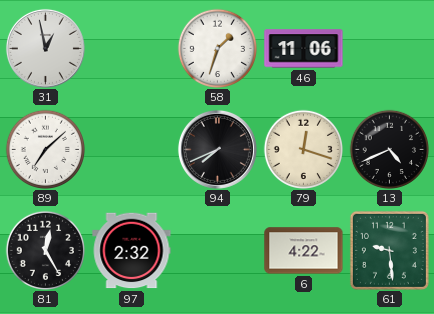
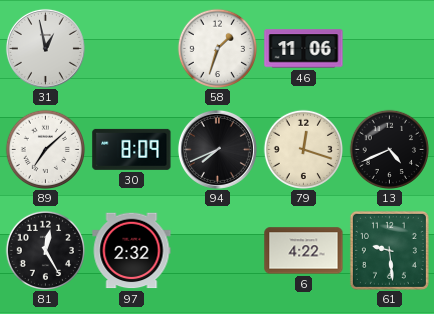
30: none -> 8:09
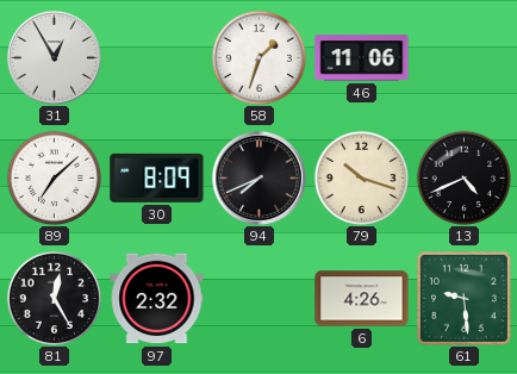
31: 12:58 -> 12:55
79: 12:18 -> 10:18
6: 4:22 -> 4:26
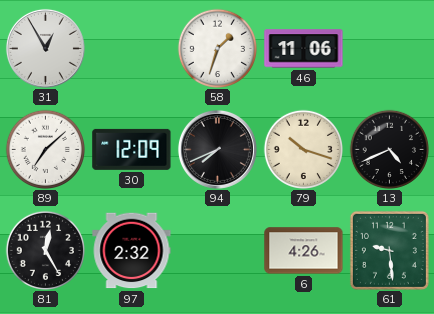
30: 8:09 -> 12:09
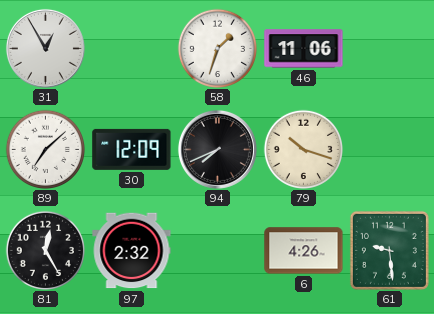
13: 4:41 -> none
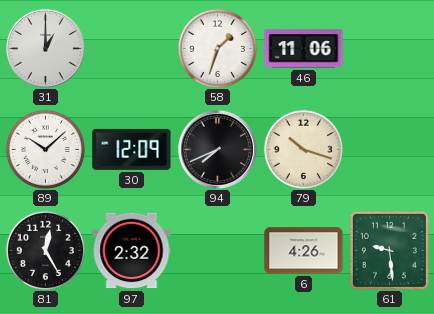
31: 12:55 -> 1:00
89: 7:08 -> 10:08
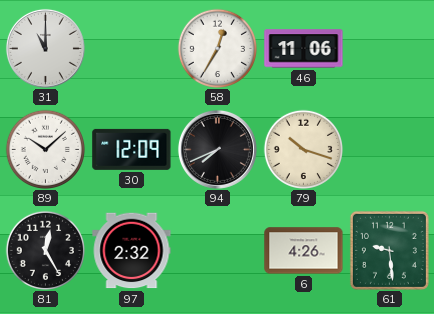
31: 1:00 -> 11:00
58: 1:33 -> 12:35
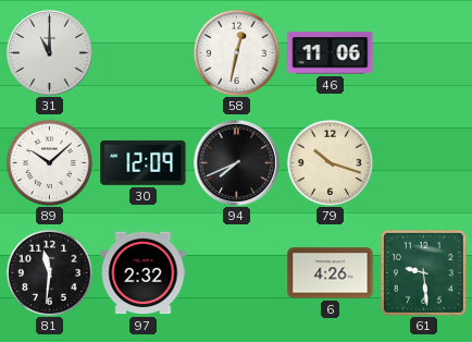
58: 12:35 -> 12:32
81: 12:25 -> 11:31
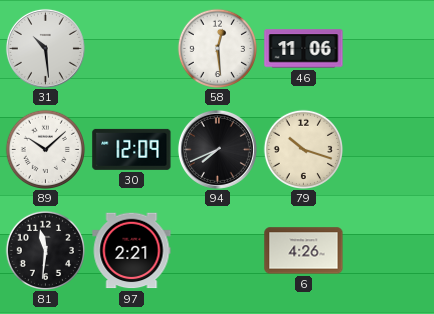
31: 11:00 -> 10:29
58: 12:32 -> 12:29
97: 2:32 -> 2:21
61: 9:29 -> none
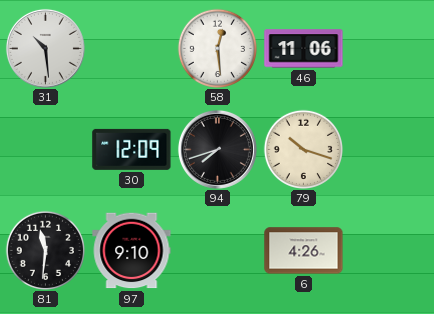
89: 10:08 -> none
94: 7:41 -> 7:42
97: 2:21 -> 9:10
